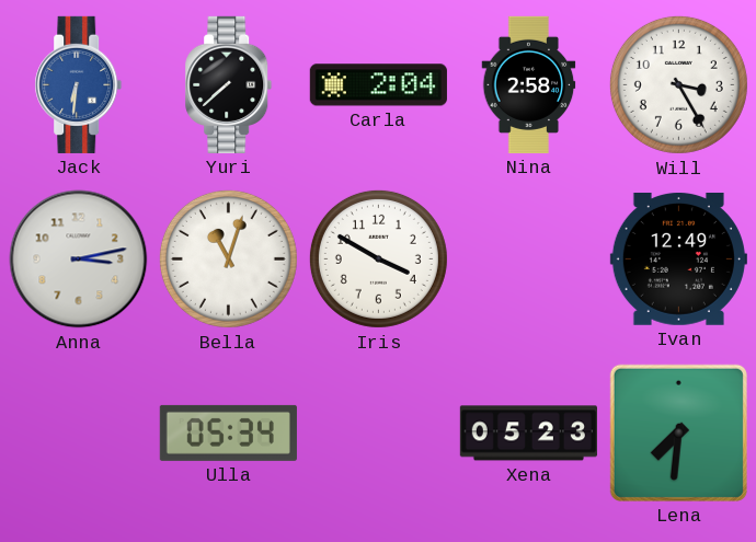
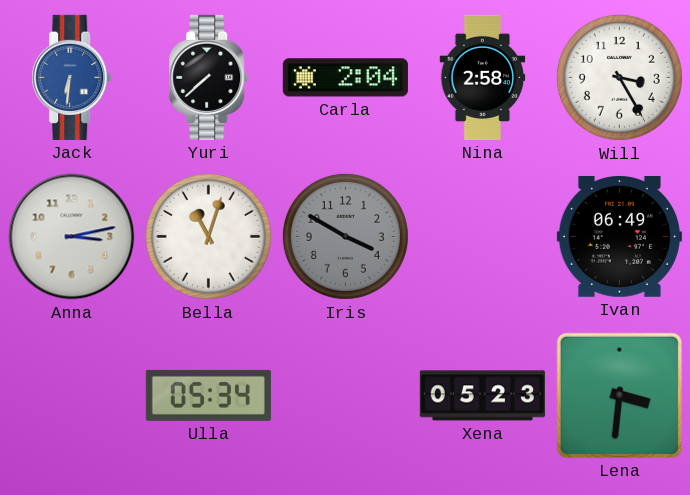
Iris dial: white -> grey
Ivan: 12:49 -> 06:49
Lena: 7:31 -> 3:31
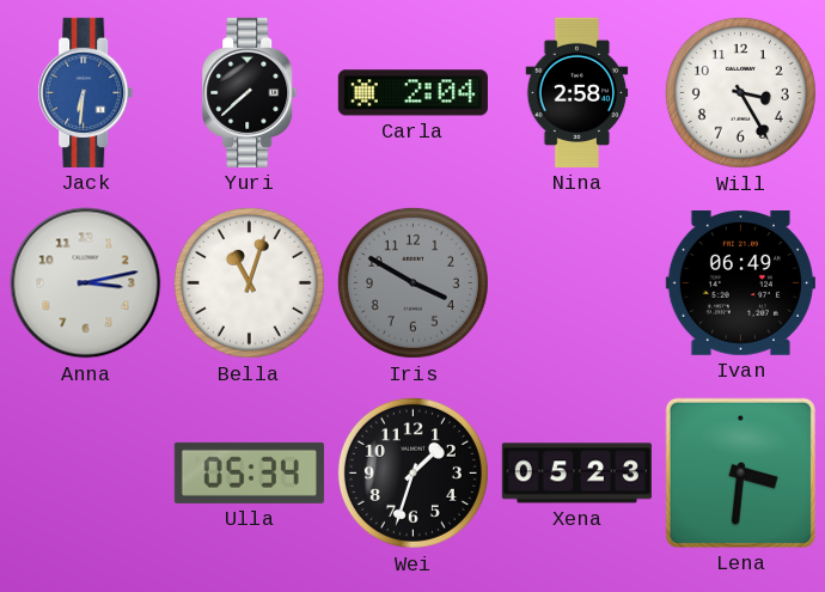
Wei: none -> 1:33
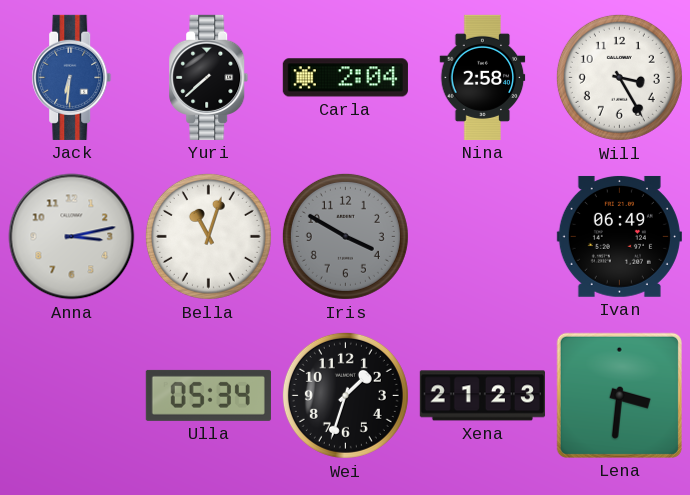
Xena: 05:23 -> 21:23
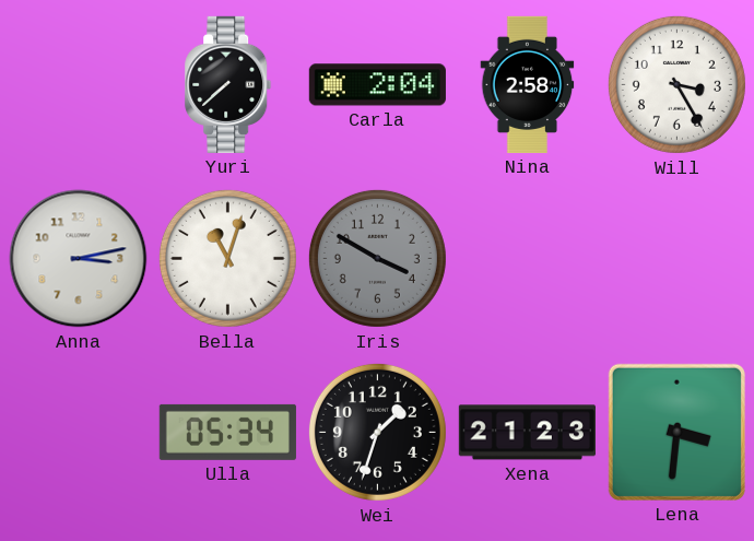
Jack: 6:31 -> none
Ivan: 06:49 -> none
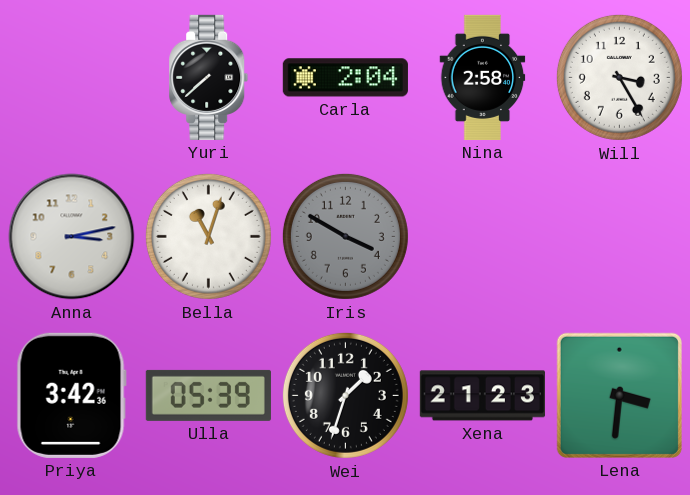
Priya: none -> 3:42
Ulla: 05:34 -> 05:39
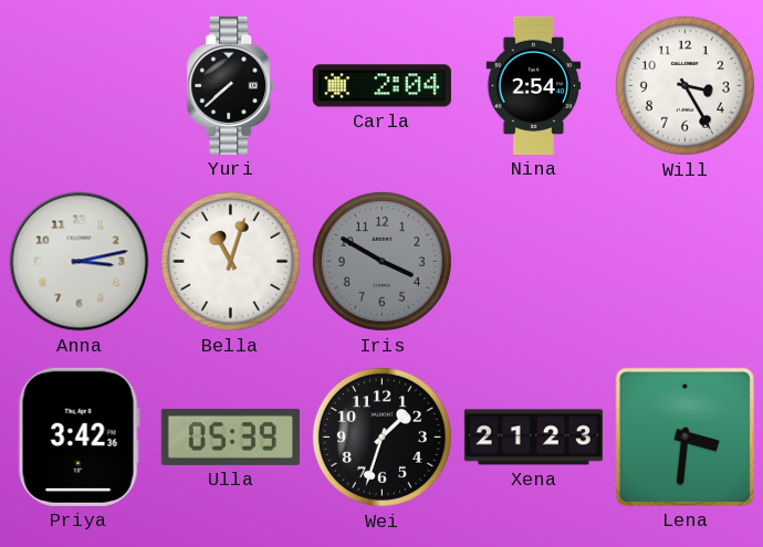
Nina: 2:58 -> 2:54
